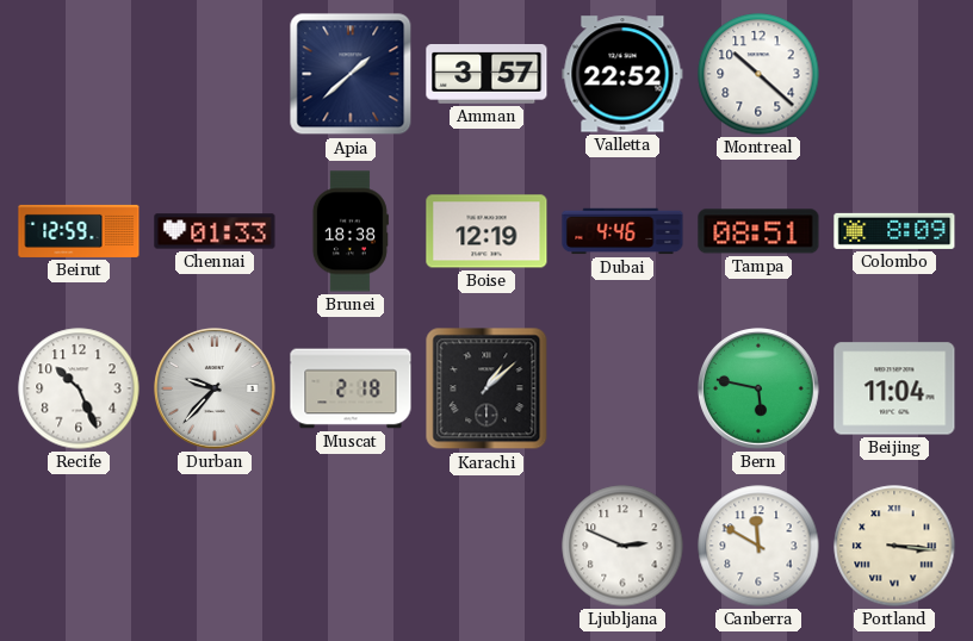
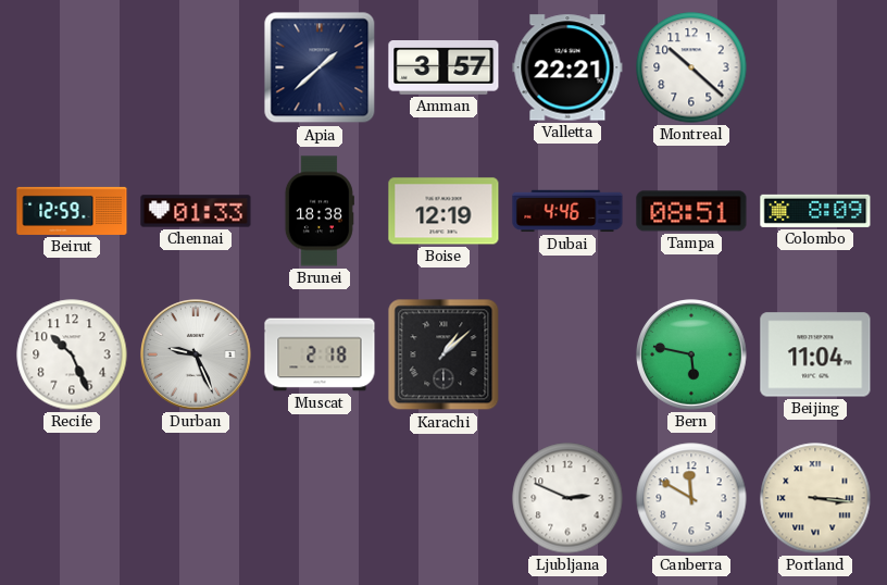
Valletta: 22:52 -> 22:21
Durban: 9:37 -> 9:26
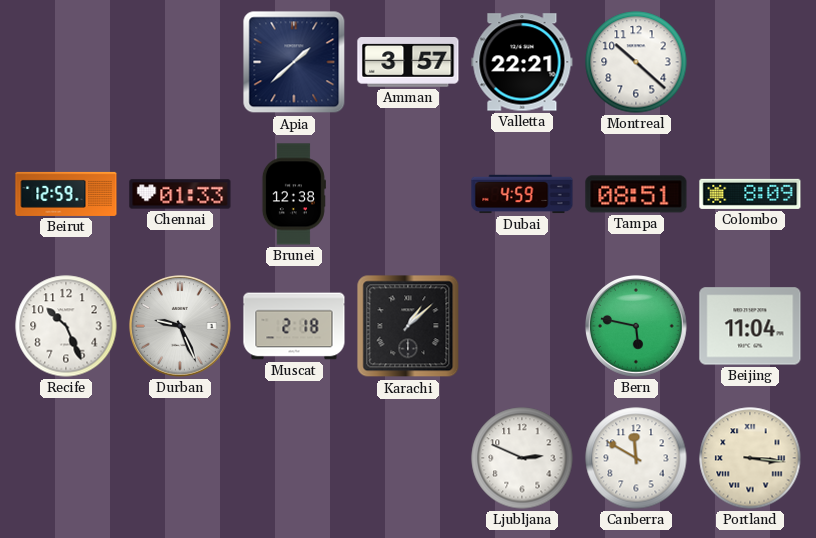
Brunei: 18:38 -> 12:38
Boise: 12:19 -> none
Dubai: 4:46 -> 4:59
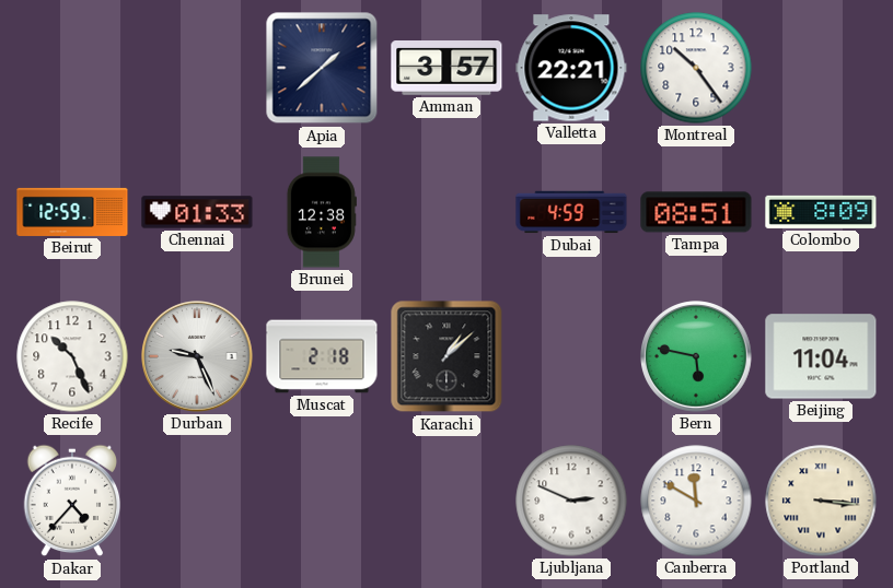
Montreal: 10:22 -> 10:24
Dakar: none -> 4:37
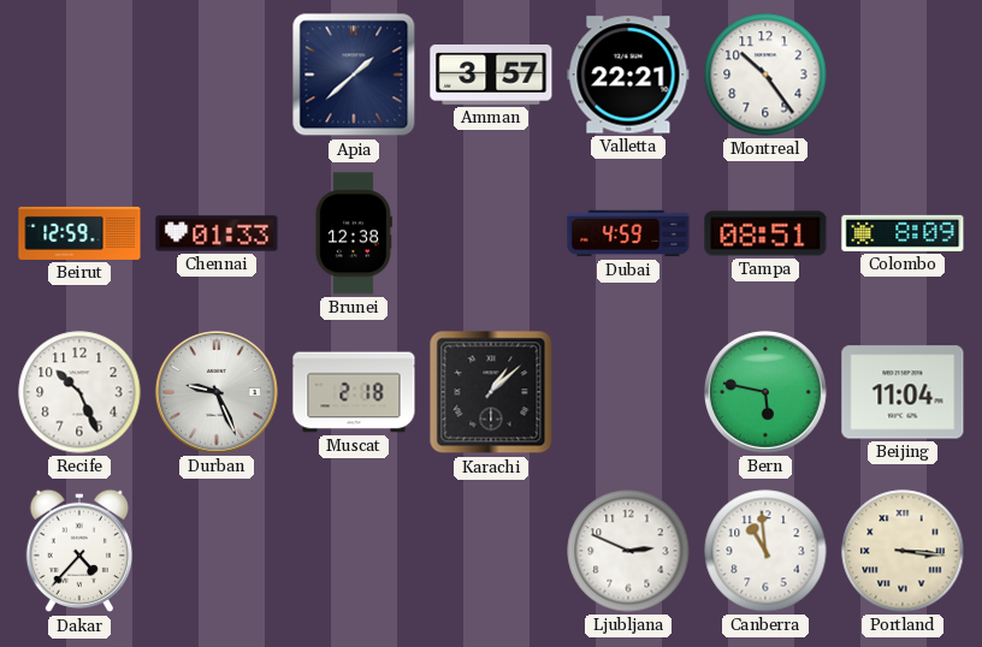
Canberra: 11:50 -> 10:59
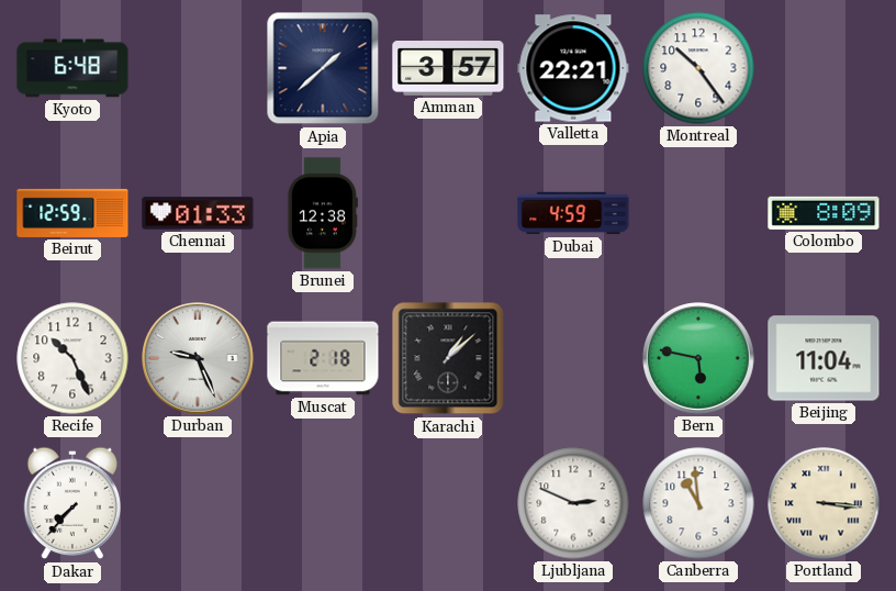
Kyoto: none -> 6:48
Tampa: 08:51 -> none
Dakar: 4:37 -> 7:37
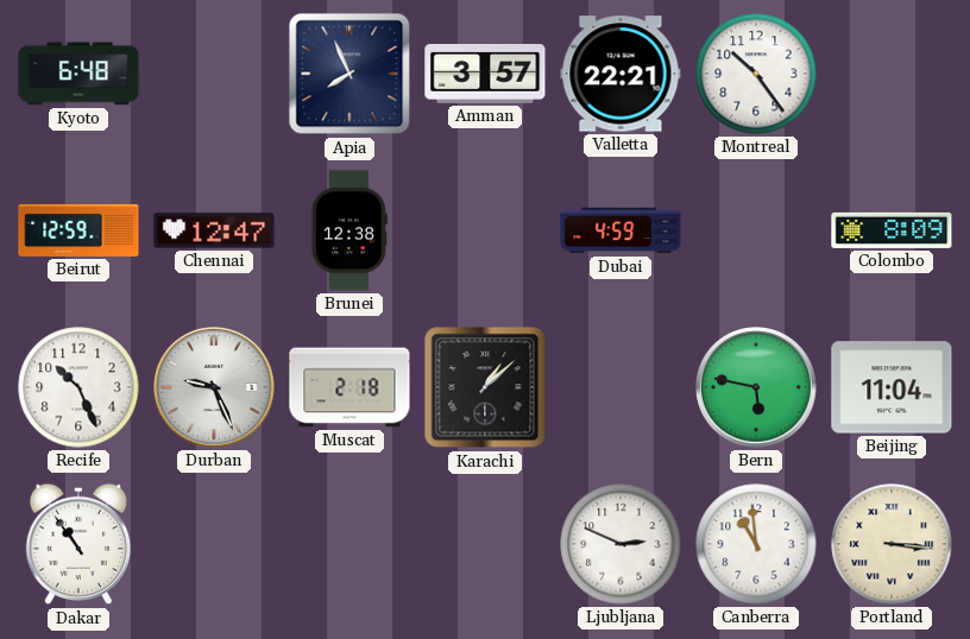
Apia: 1:38 -> 7:56
Chennai: 01:33 -> 12:47
Dakar: 7:37 -> 10:54
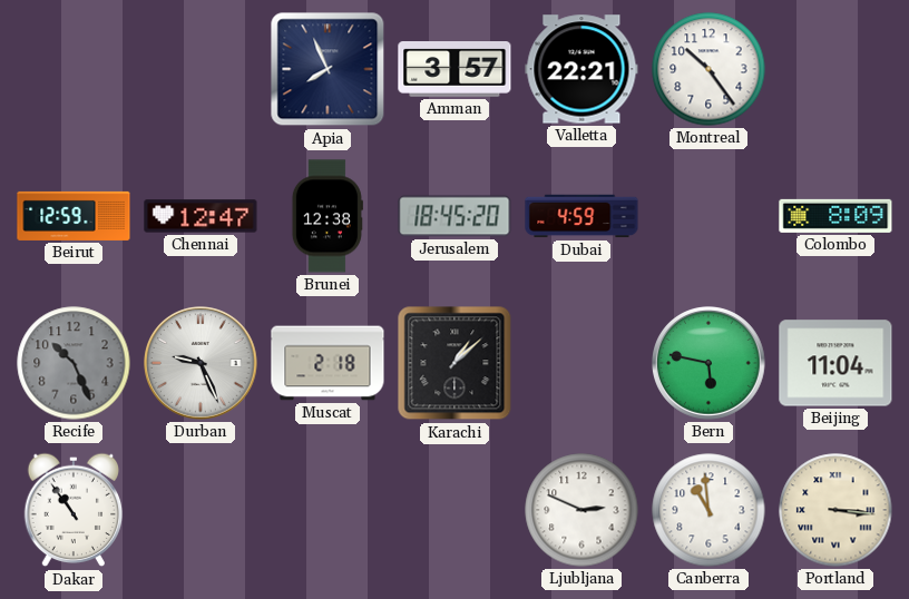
Kyoto: 6:48 -> none
Jerusalem: none -> 18:45
Recife dial: white -> grey
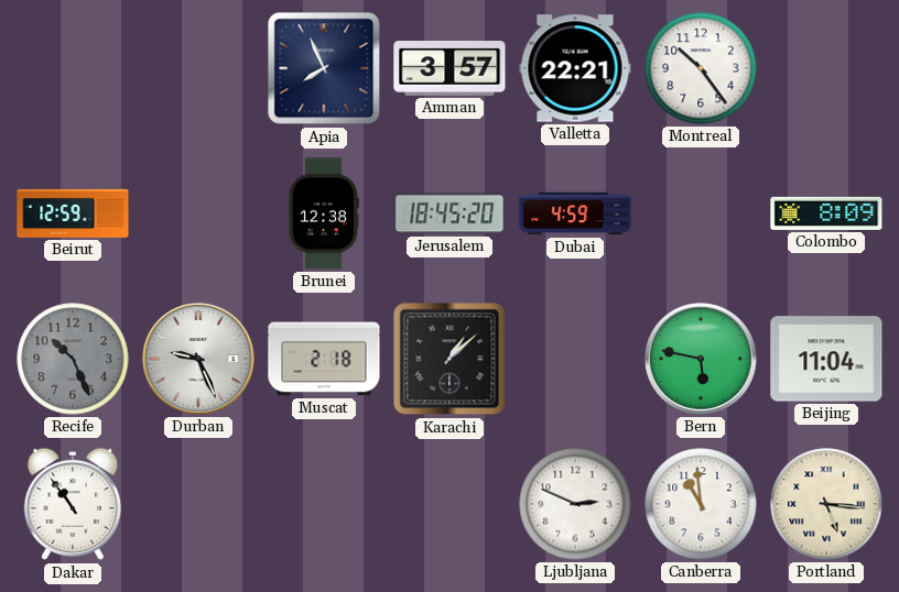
Chennai: 12:47 -> none
Portland: 3:16 -> 5:16
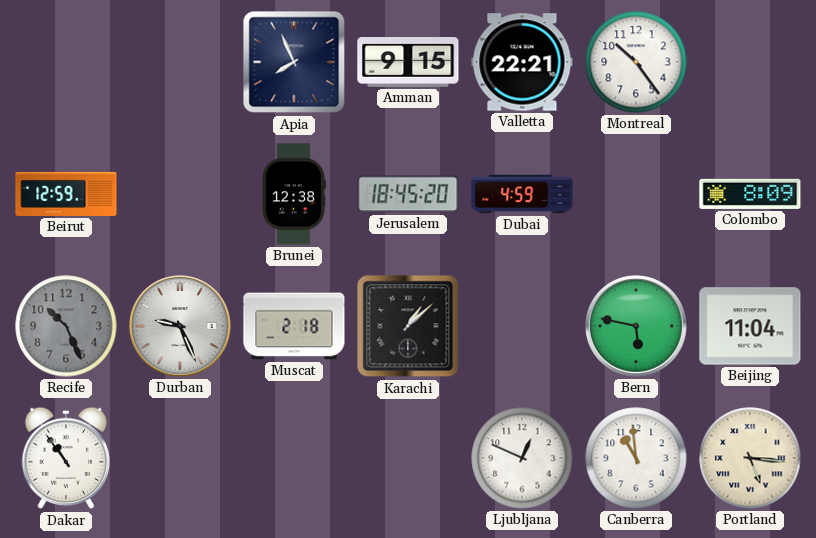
Amman: 3:57 -> 9:15
Ljubljana: 2:49 -> 12:49
